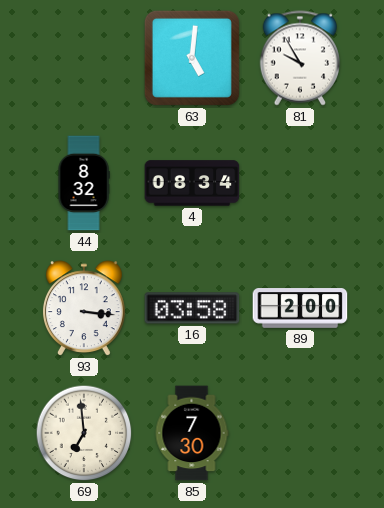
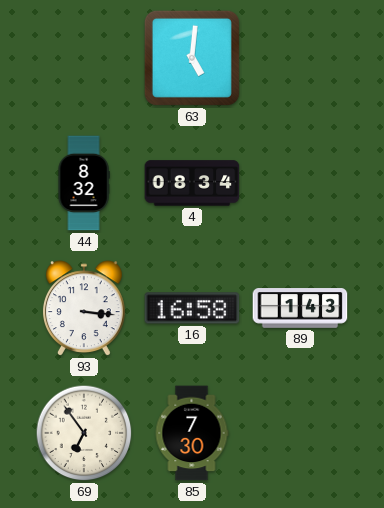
81: 9:55 -> none
16: 03:58 -> 16:58
89: 2:00 -> 1:43
69: 6:59 -> 6:54
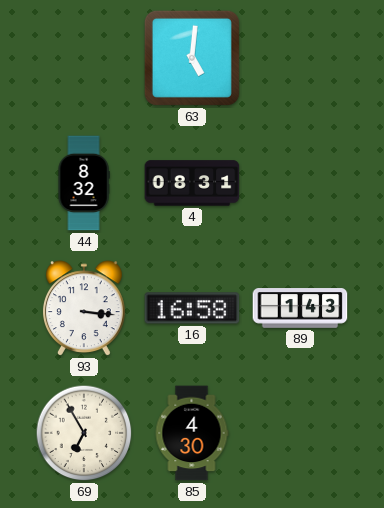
4: 08:34 -> 08:31
69: 6:54 -> 6:55
85: 7:30 -> 4:30
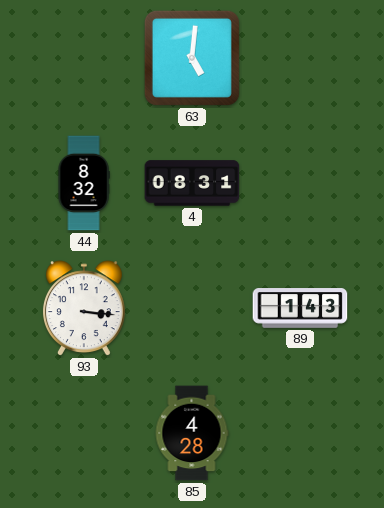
16: 16:58 -> none
69: 6:55 -> none
85: 4:30 -> 4:28
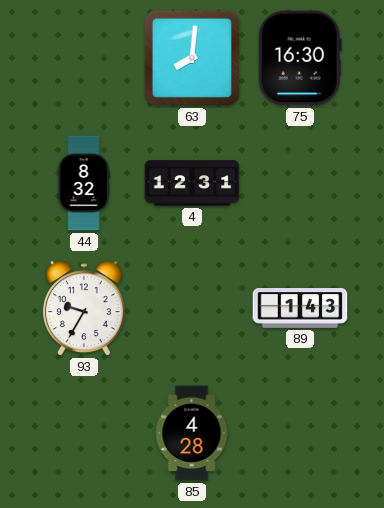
63: 5:01 -> 8:01
75: none -> 16:30
4: 08:31 -> 12:31
93: 3:16 -> 9:35
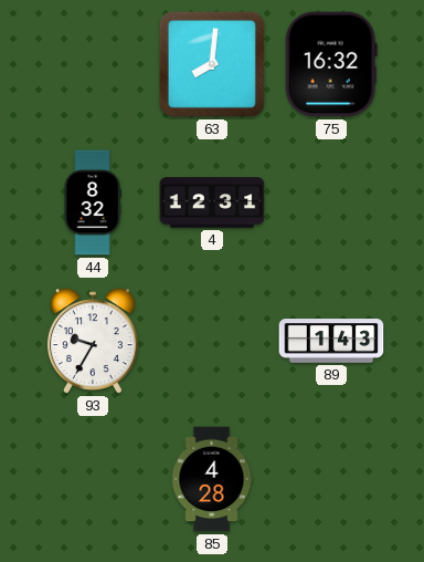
75: 16:30 -> 16:32
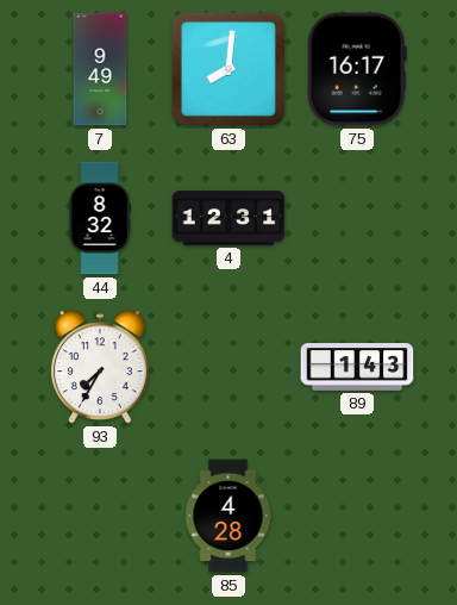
7: none -> 9:49
75: 16:32 -> 16:17
93: 9:35 -> 7:35
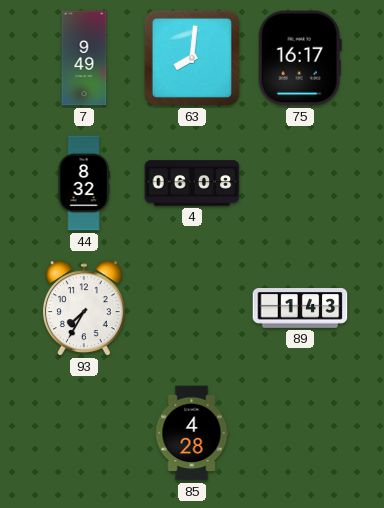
4: 12:31 -> 06:08
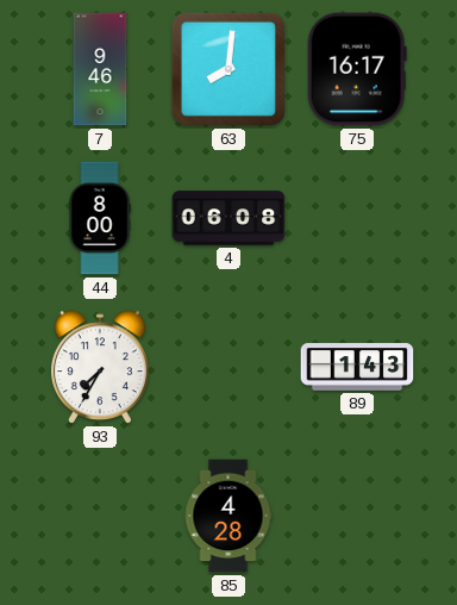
7: 9:49 -> 9:46
44: 8:32 -> 8:00
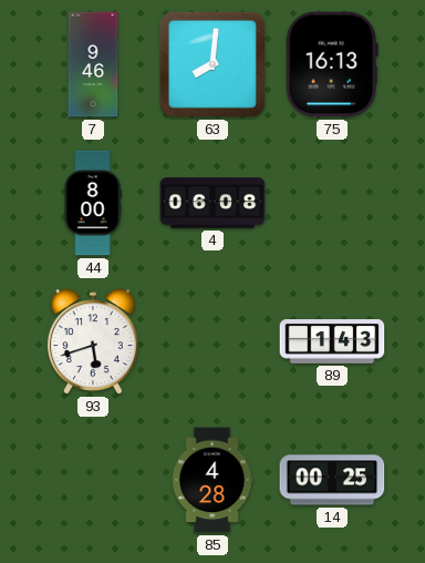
75: 16:17 -> 16:13
93: 7:35 -> 5:42
14: none -> 00:25
